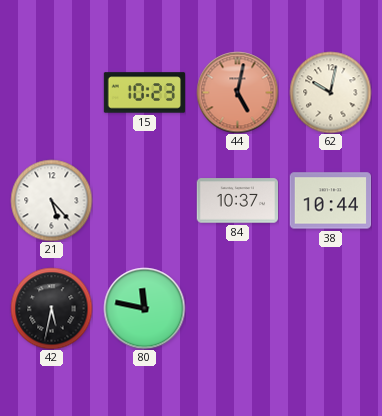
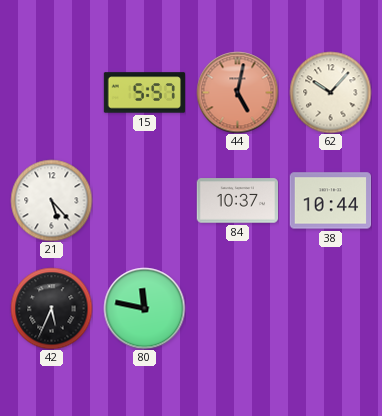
15: 10:23 -> 5:57
62: 10:02 -> 10:07
42: 5:32 -> 5:34
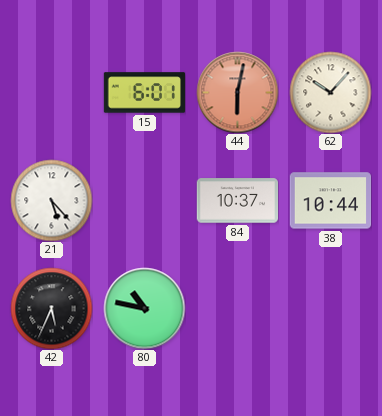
15: 5:57 -> 6:01
44: 5:02 -> 6:02
80: 11:47 -> 10:47
